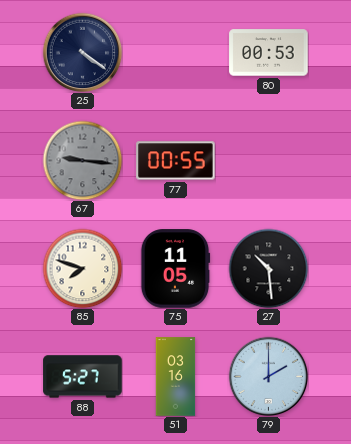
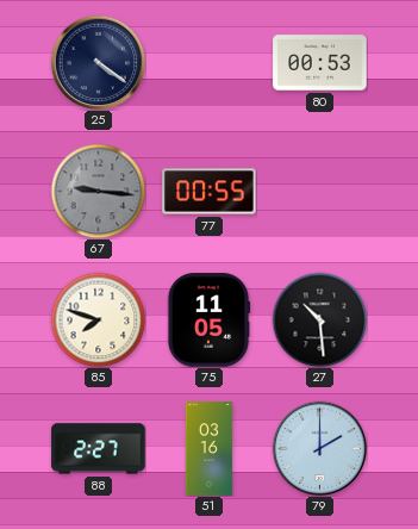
88: 5:27 -> 2:27
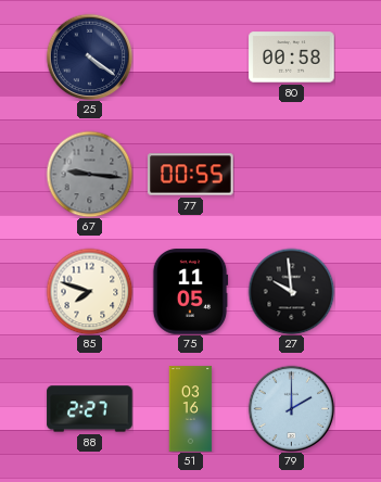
80: 00:53 -> 00:58
27: 10:29 -> 9:59
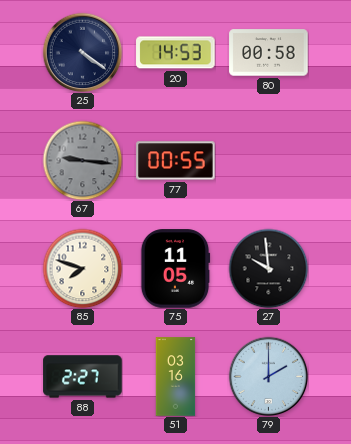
20: none -> 14:53
